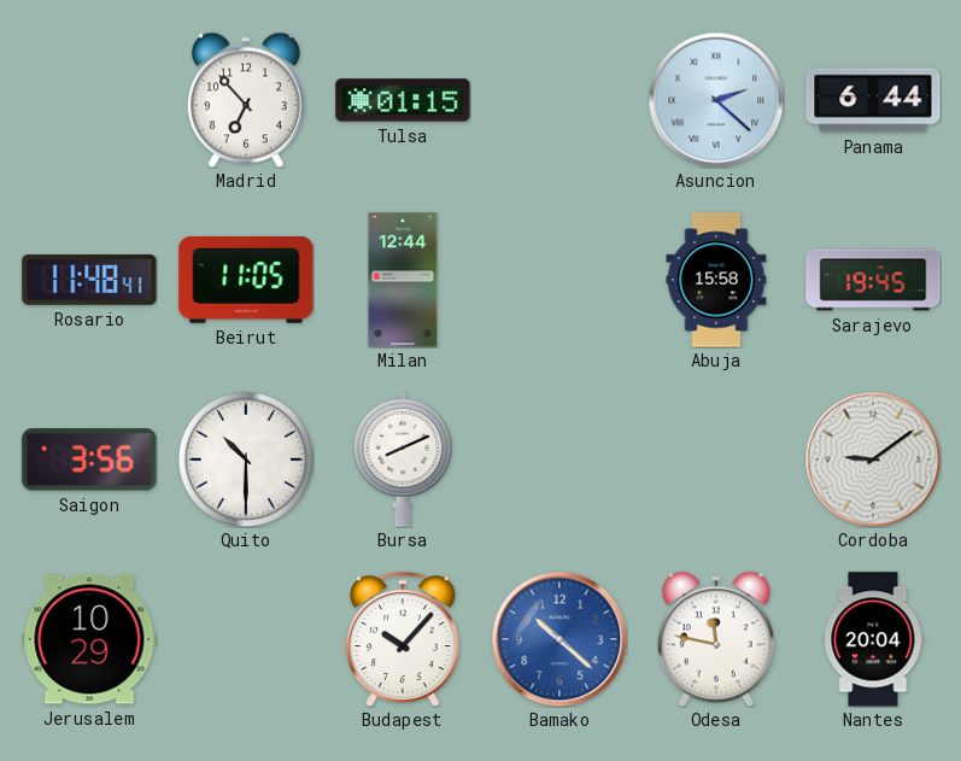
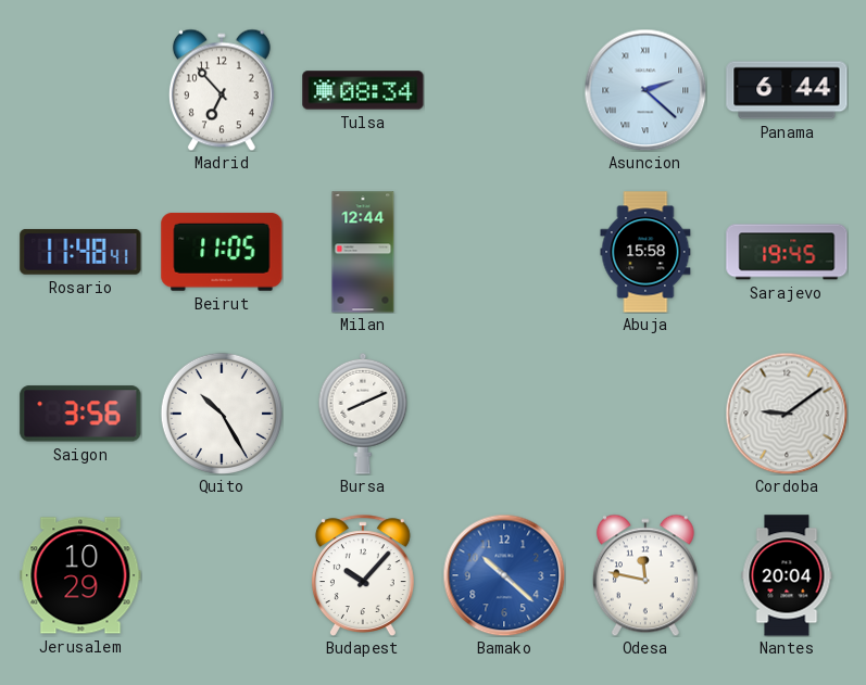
Tulsa: 01:15 -> 08:34
Quito: 10:30 -> 10:25
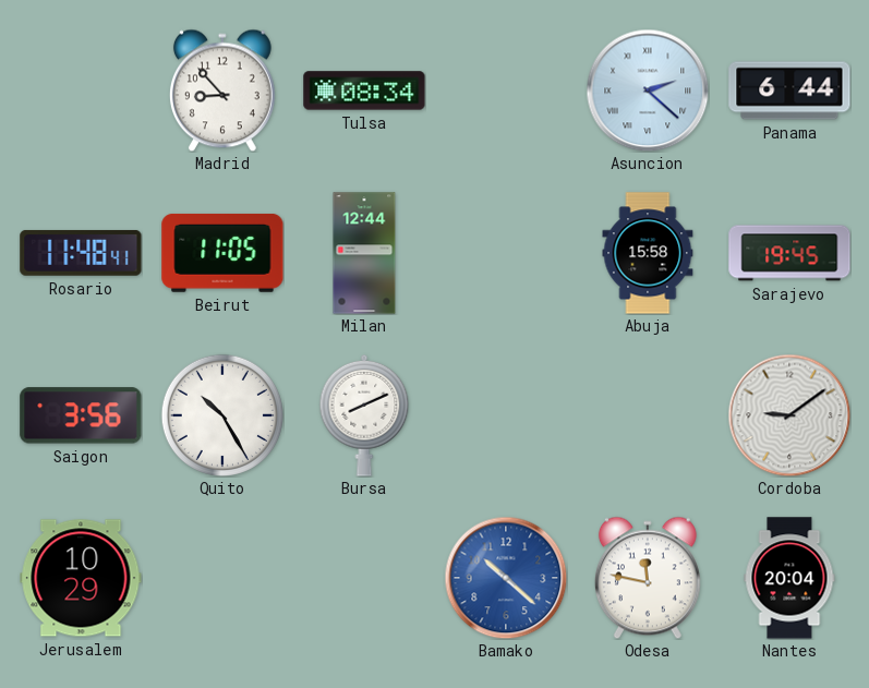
Madrid: 6:53 -> 8:53
Budapest: 10:07 -> none
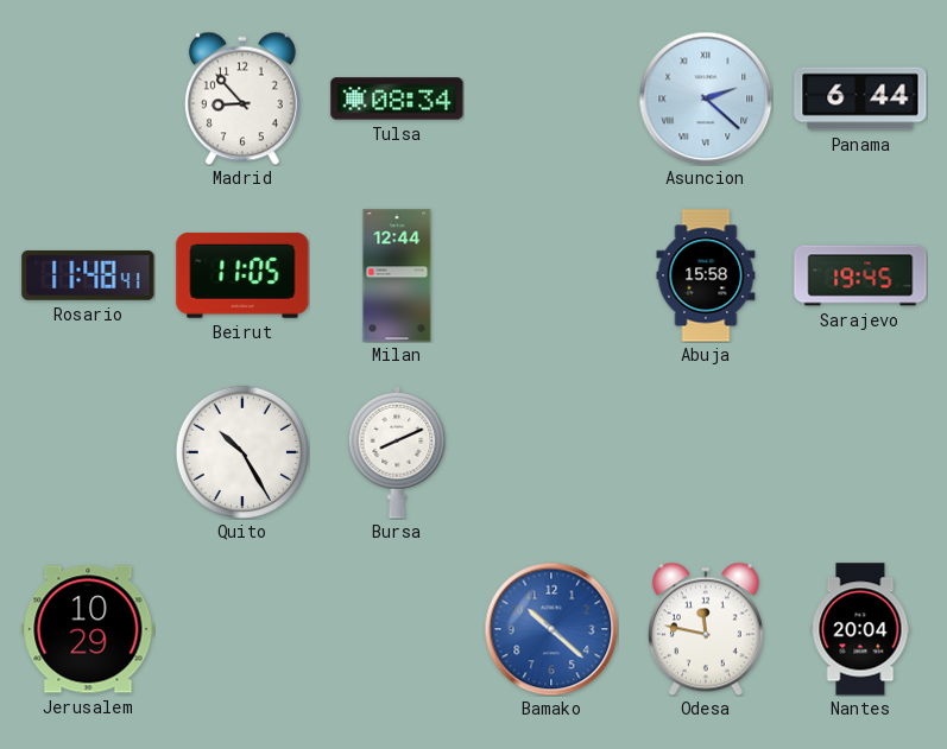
Saigon: 3:56 -> none
Cordoba: 9:09 -> none
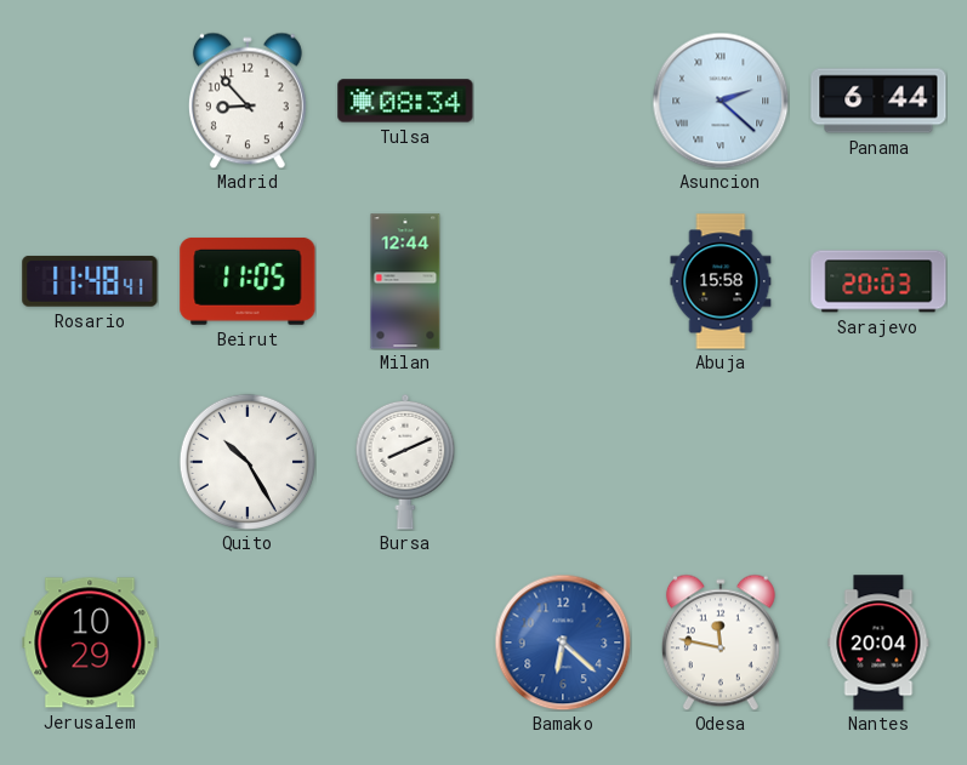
Sarajevo: 19:45 -> 20:03
Bamako: 10:22 -> 6:22
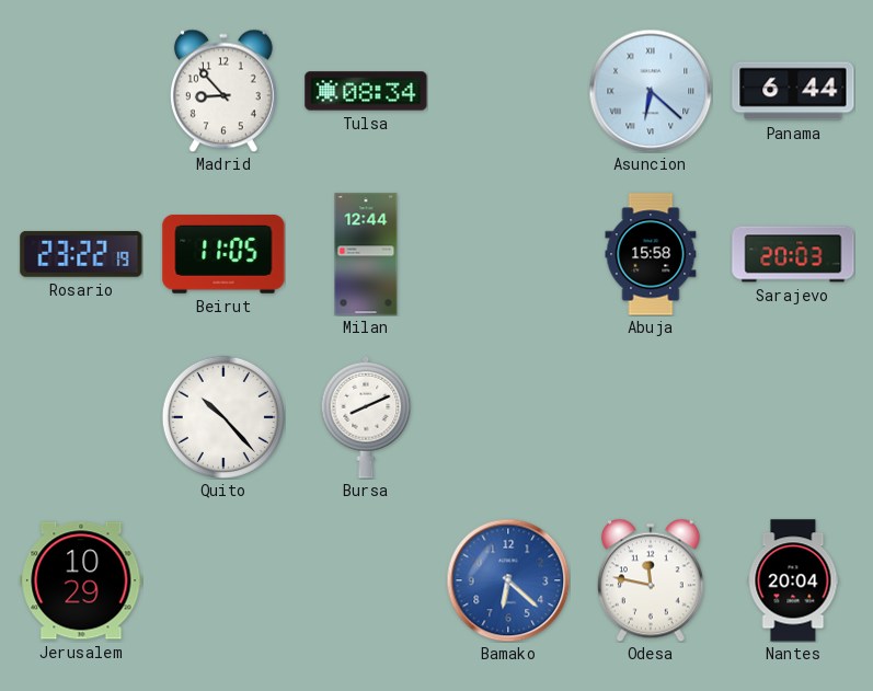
Asuncion: 2:22 -> 6:22
Rosario: 11:48 -> 23:22
Quito: 10:25 -> 10:23
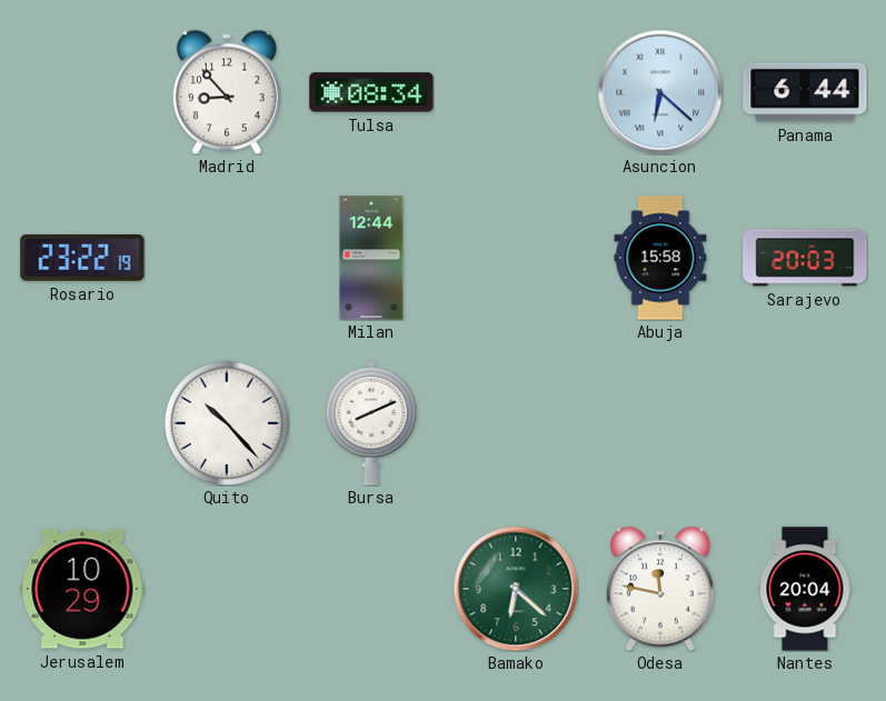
Beirut: 11:05 -> none
Bamako dial: blue -> green
